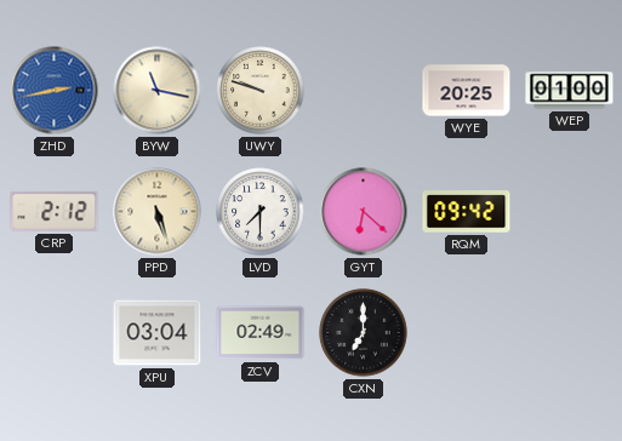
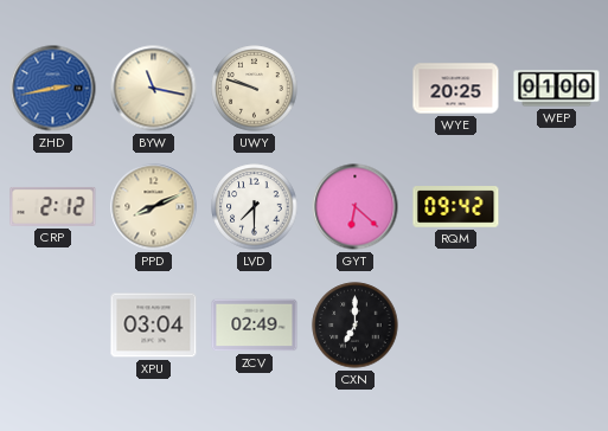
PPD: 5:27 -> 8:11
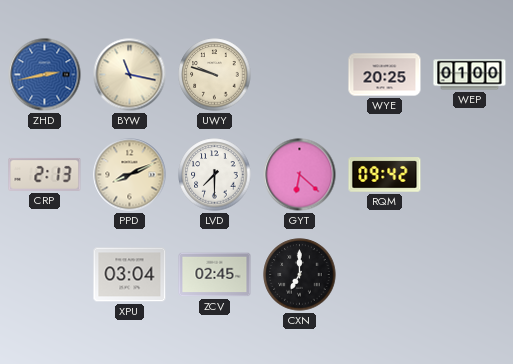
CRP: 2:12 -> 2:13
ZCV: 02:49 -> 02:45
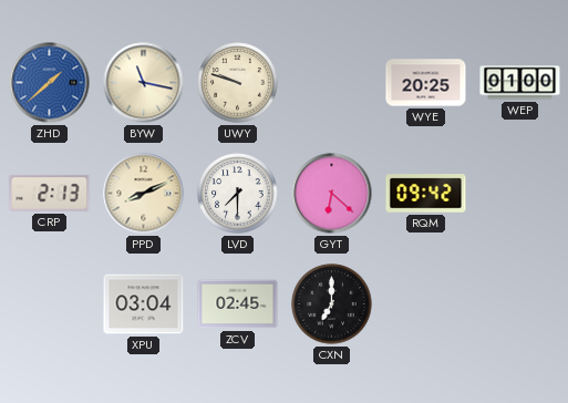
ZHD: 2:43 -> 1:38
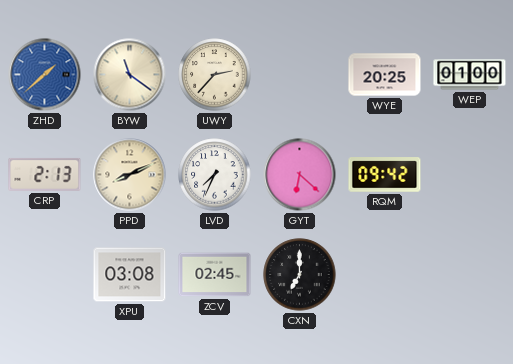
BYW: 11:17 -> 11:21
UWY: 9:48 -> 2:37
LVD: 7:30 -> 7:34
XPU: 03:04 -> 03:08
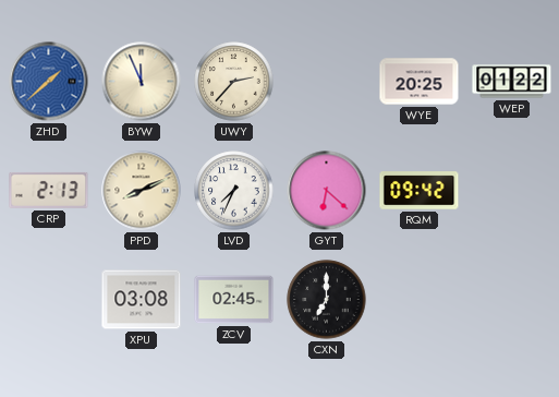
BYW: 11:21 -> 11:56
WEP: 01:00 -> 01:22
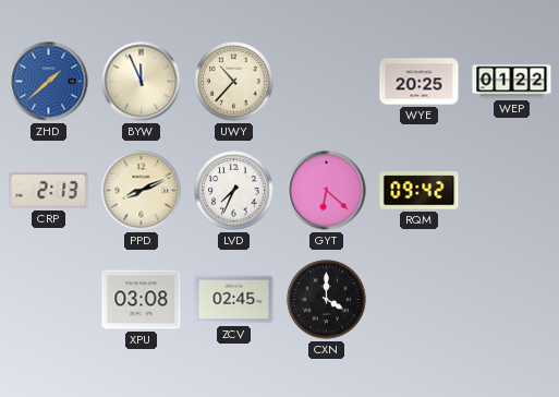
UWY: 2:37 -> 10:37
CXN: 7:00 -> 4:00
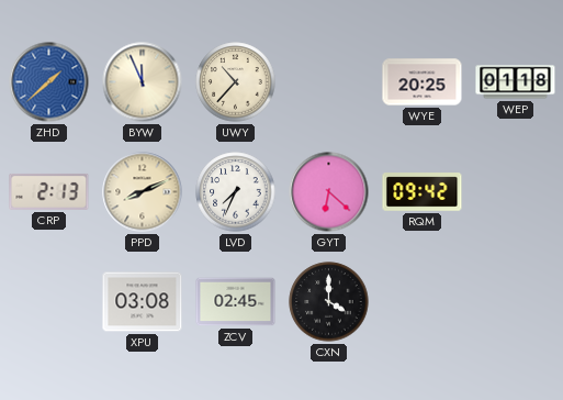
WEP: 01:22 -> 01:18
